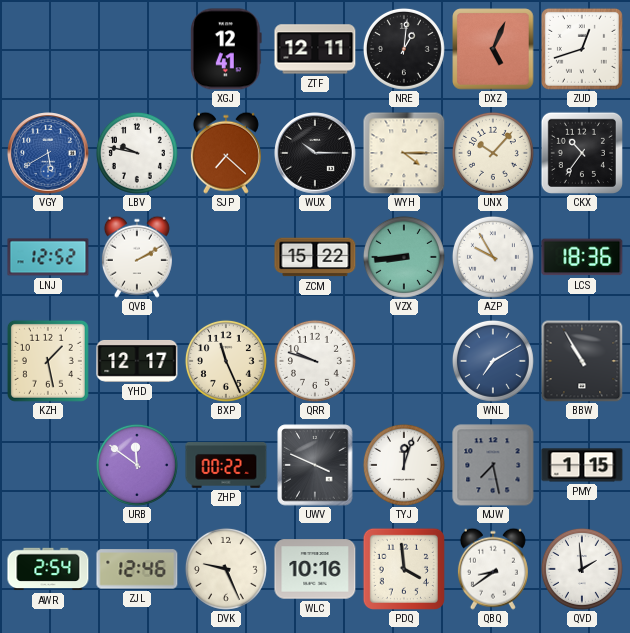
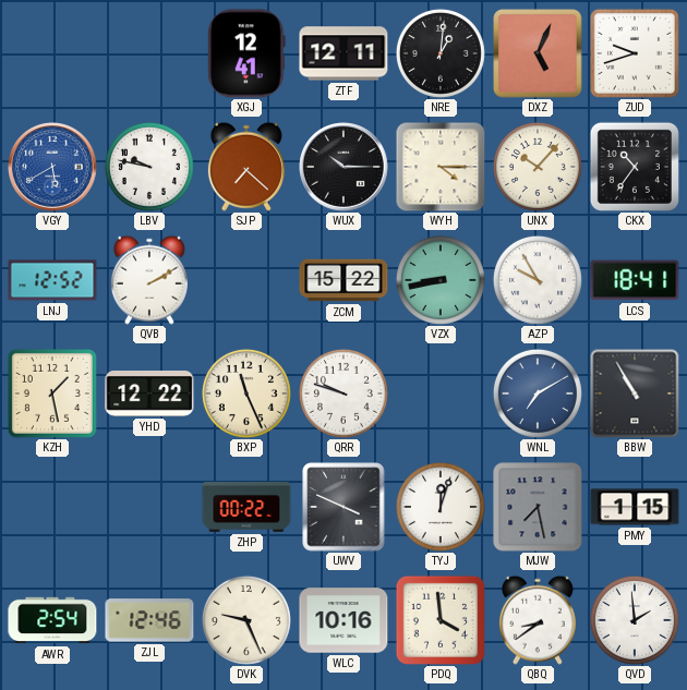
ZUD: 12:42 -> 9:42
VZX: 8:44 -> 8:43
LCS: 18:36 -> 18:41
YHD: 12:17 -> 12:22
URB: 11:51 -> none
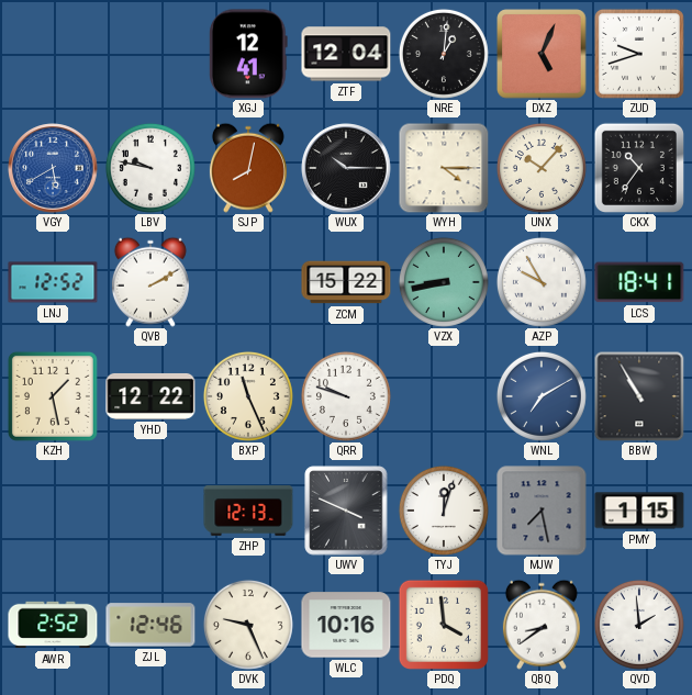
ZTF: 12:11 -> 12:04
SJP: 7:22 -> 8:02
ZHP: 00:22 -> 12:13
AWR: 2:54 -> 2:52
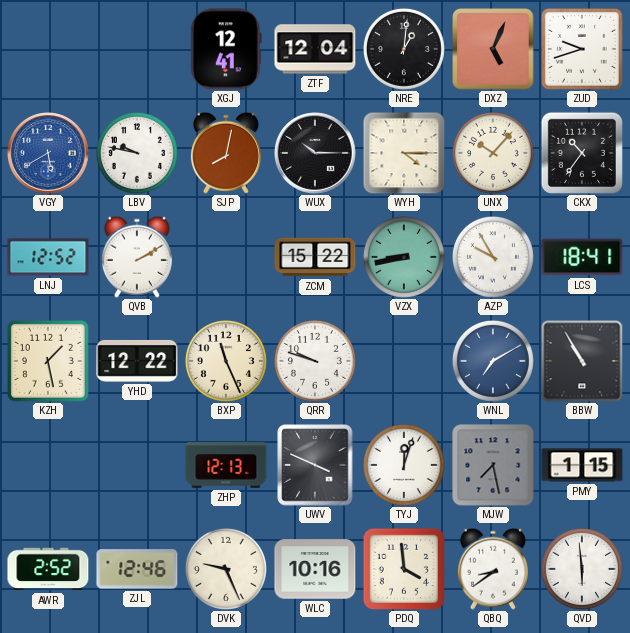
QVD: 1:59 -> 5:59
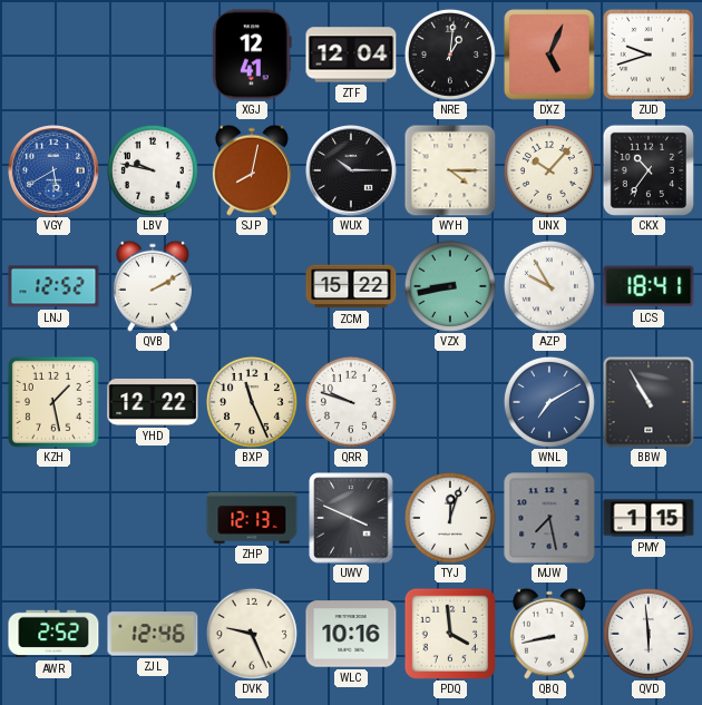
QBQ: 8:39 -> 8:43
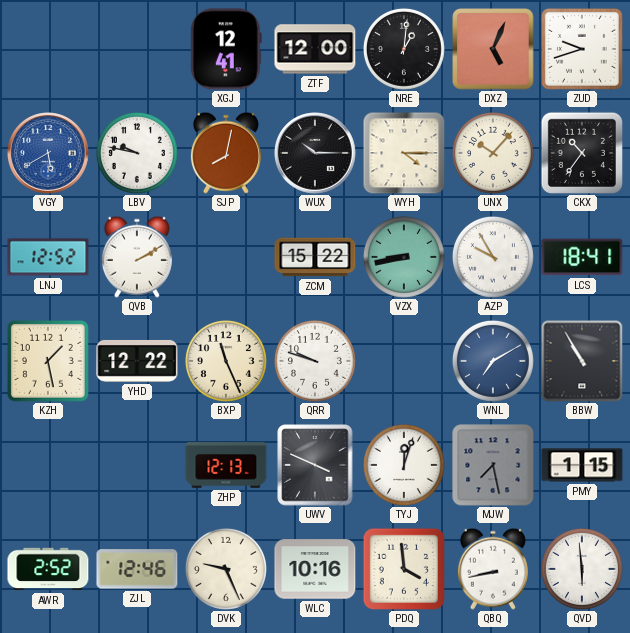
ZTF: 12:04 -> 12:00
